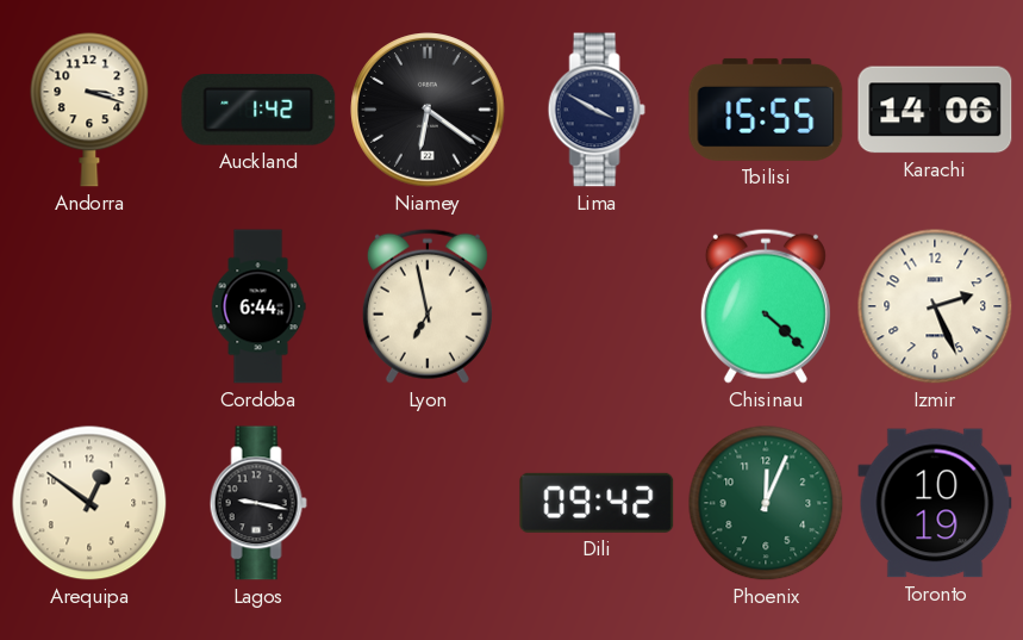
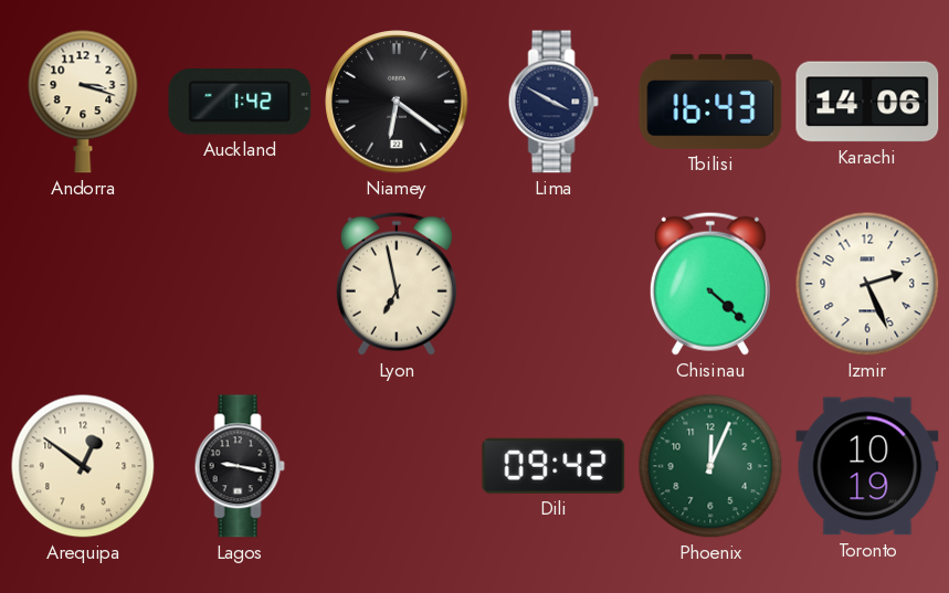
Tbilisi: 15:55 -> 16:43
Cordoba: 6:44 -> none
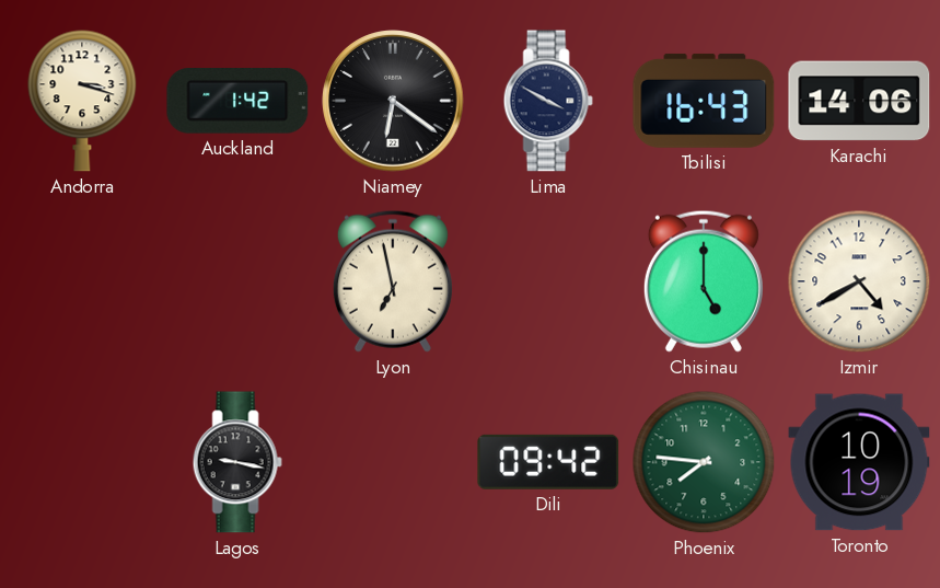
Chisinau: 4:22 -> 5:00
Izmir: 2:26 -> 4:40
Arequipa: 12:51 -> none
Phoenix: 12:04 -> 7:46
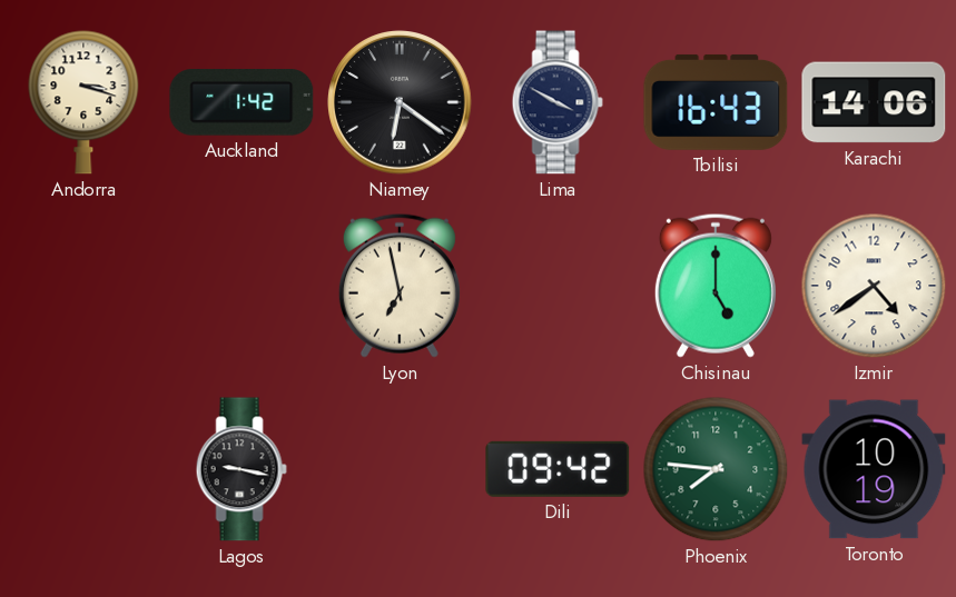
Izmir: 4:40 -> 4:39
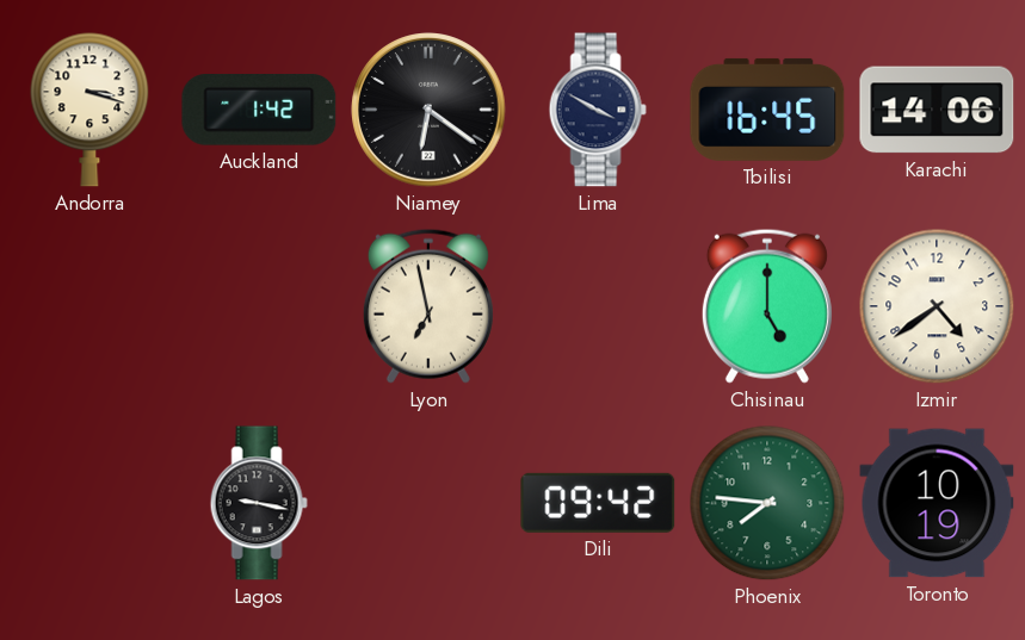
Tbilisi: 16:43 -> 16:45
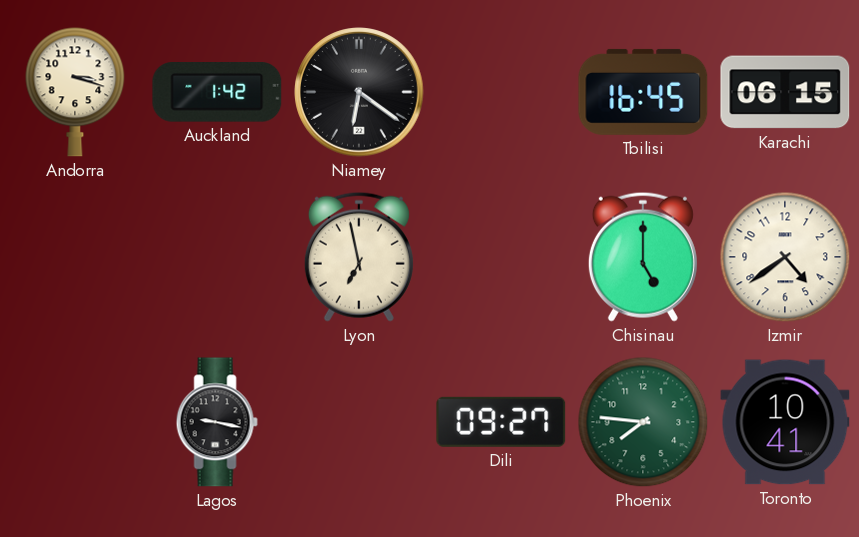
Lima: 3:50 -> none
Karachi: 14:06 -> 06:15
Dili: 09:42 -> 09:27
Toronto: 10:19 -> 10:41
